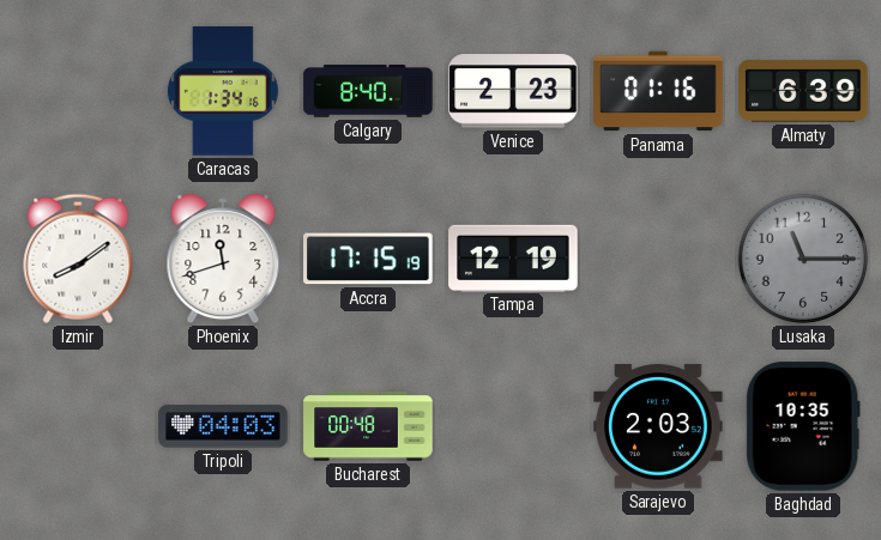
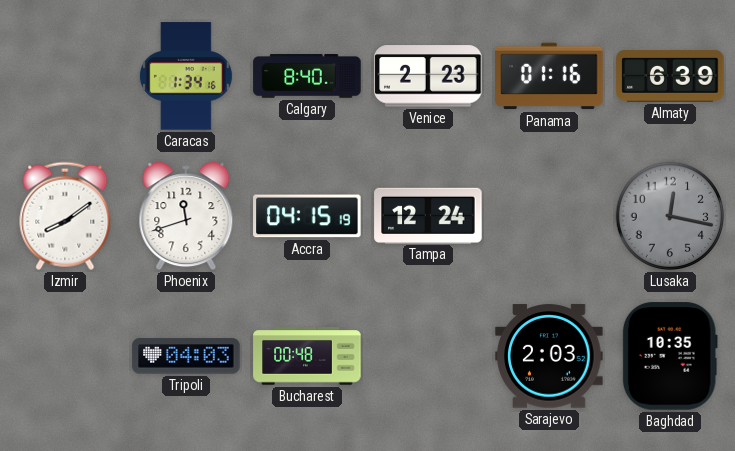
Accra: 17:15 -> 04:15
Tampa: 12:19 -> 12:24
Lusaka: 11:15 -> 12:17
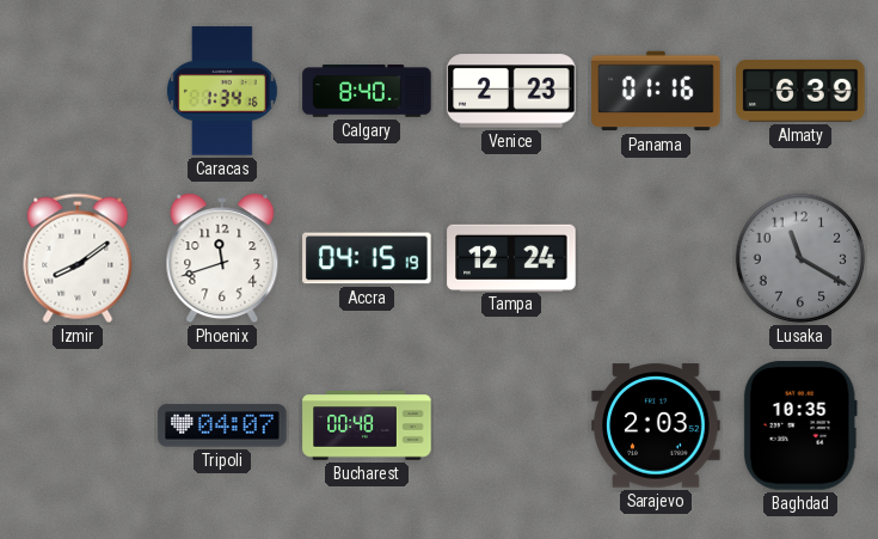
Lusaka: 12:17 -> 11:20
Tripoli: 04:03 -> 04:07
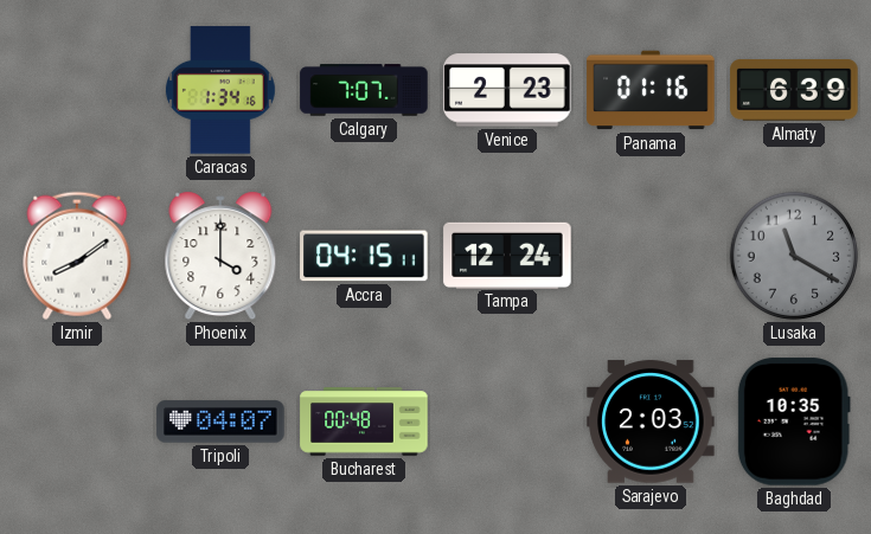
Calgary: 8:40 -> 7:07
Phoenix: 11:42 -> 4:00
Accra: 04:15:19 -> 04:15:11
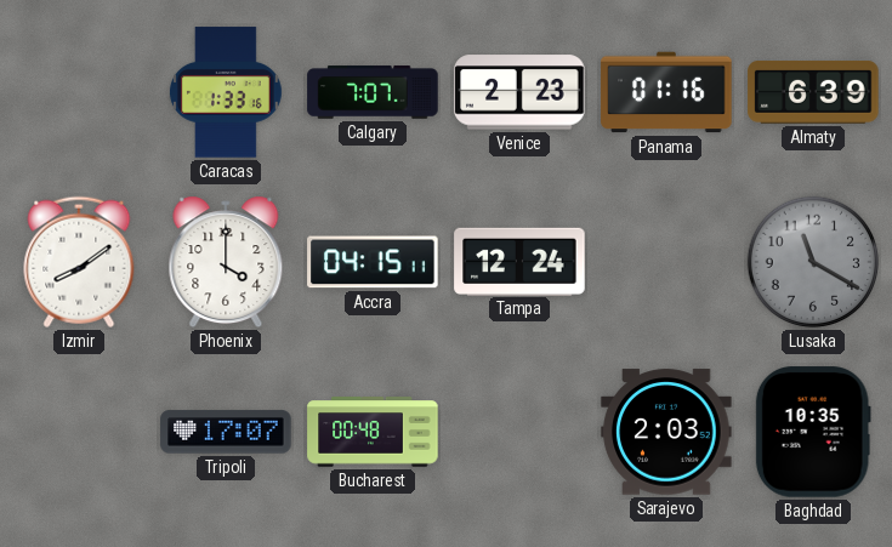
Caracas: 1:34 -> 1:33
Tripoli: 04:07 -> 17:07
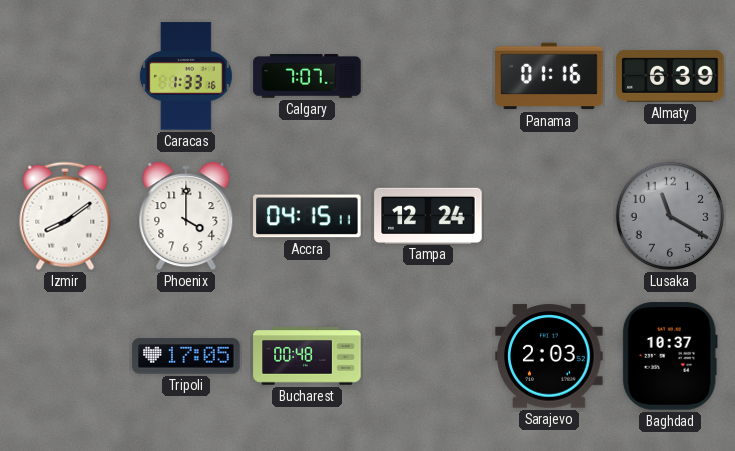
Venice: 2:23 -> none
Tripoli: 17:07 -> 17:05
Baghdad: 10:35 -> 10:37
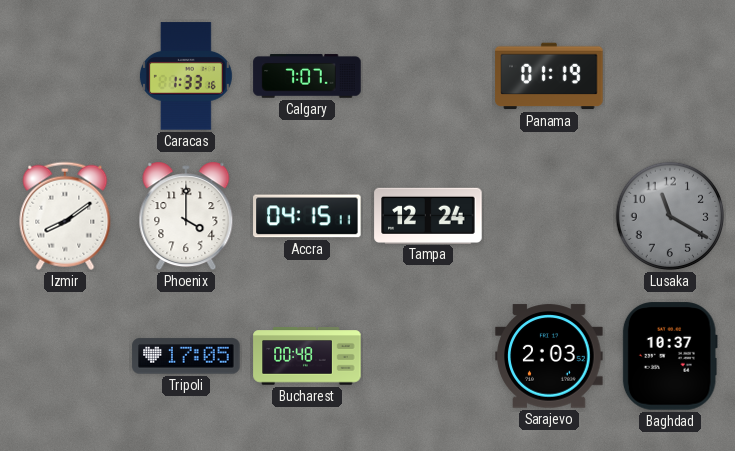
Panama: 01:16 -> 01:19
Almaty: 6:39 -> none
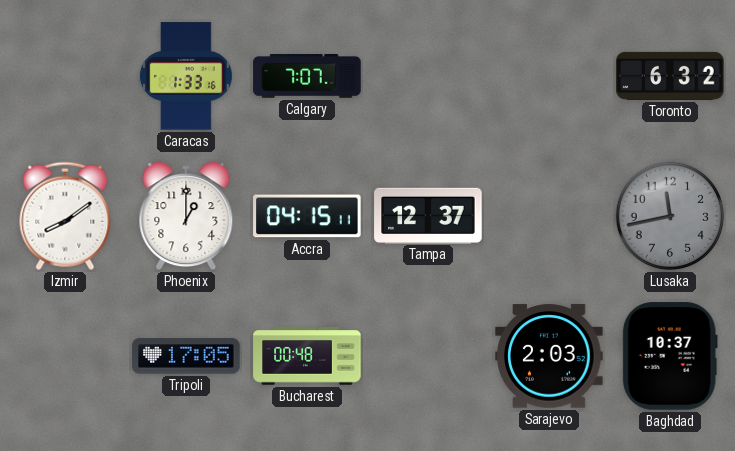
Panama: 01:19 -> none
Toronto: none -> 6:32
Phoenix: 4:00 -> 1:00
Tampa: 12:24 -> 12:37
Lusaka: 11:20 -> 11:43
